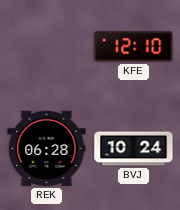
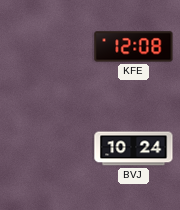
KFE: 12:10 -> 12:08
REK: 06:28 -> none
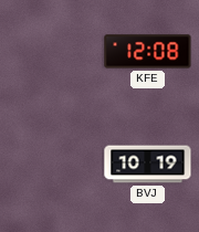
BVJ: 10:24 -> 10:19
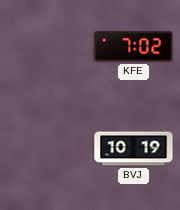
KFE: 12:08 -> 7:02
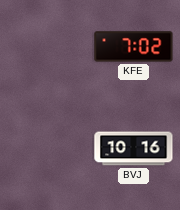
BVJ: 10:19 -> 10:16
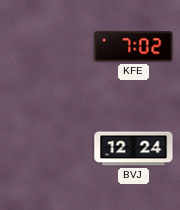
BVJ: 10:16 -> 12:24
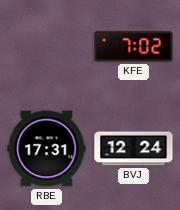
RBE: none -> 17:31
